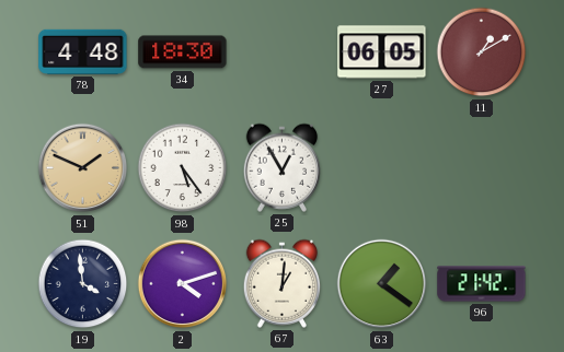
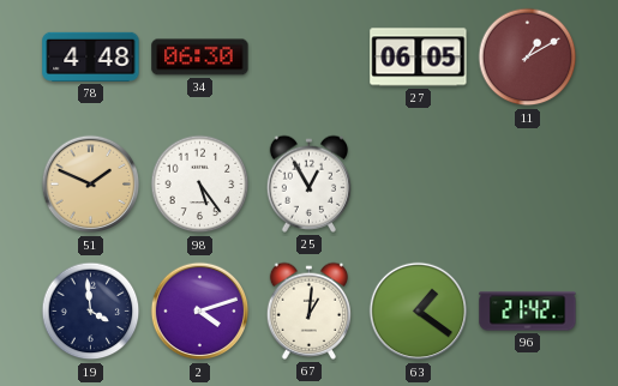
34: 18:30 -> 06:30
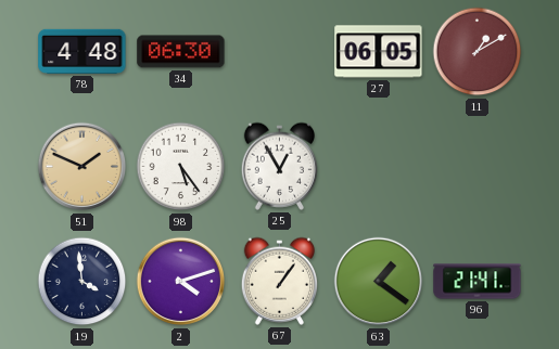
67: 1:01 -> 1:06
96: 21:42 -> 21:41
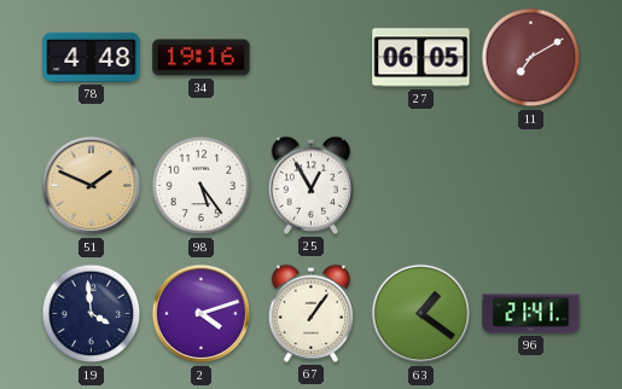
34: 06:30 -> 19:16
11: 1:10 -> 7:10
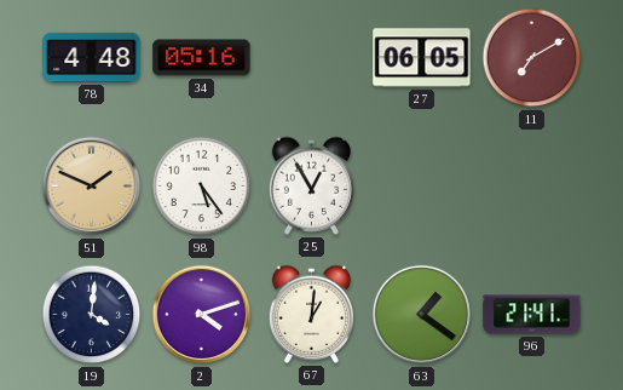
34: 19:16 -> 05:16
19: 3:59 -> 4:01
67: 1:06 -> 1:01
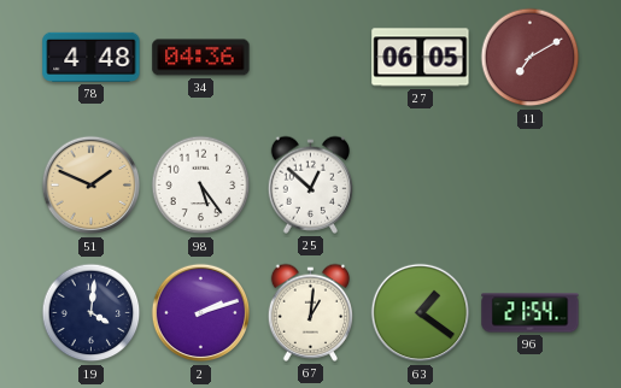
34: 05:16 -> 04:36
25: 12:55 -> 12:52
2: 4:12 -> 2:12
96: 21:41 -> 21:54
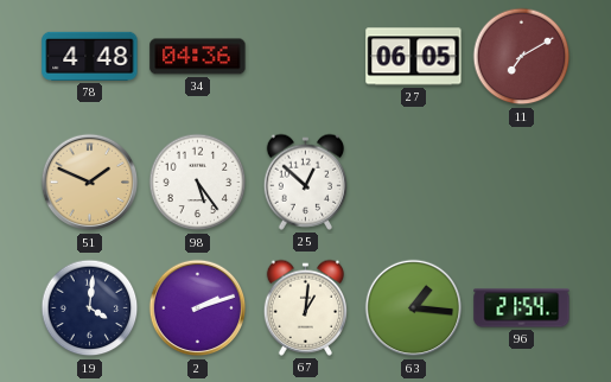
63: 1:21 -> 1:16
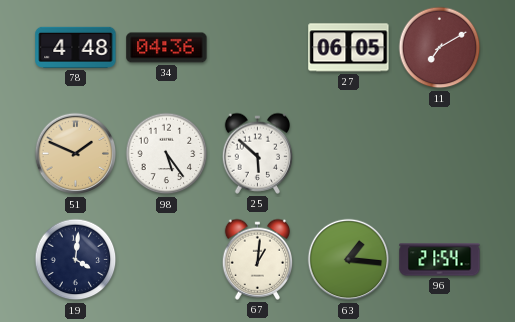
25: 12:52 -> 5:52
2: 2:12 -> none
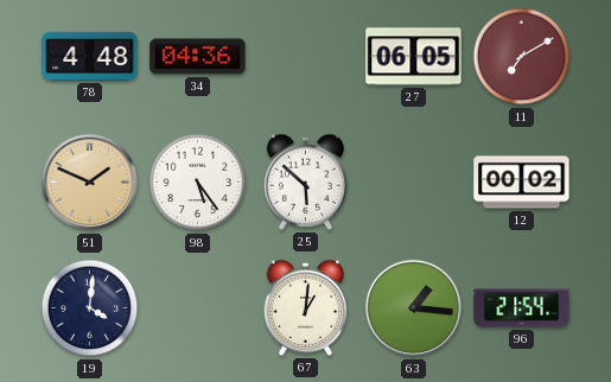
12: none -> 00:02
